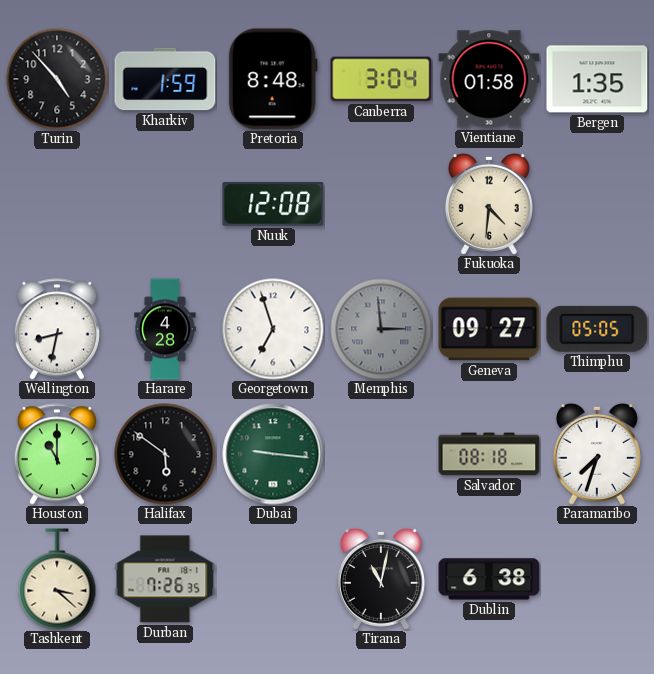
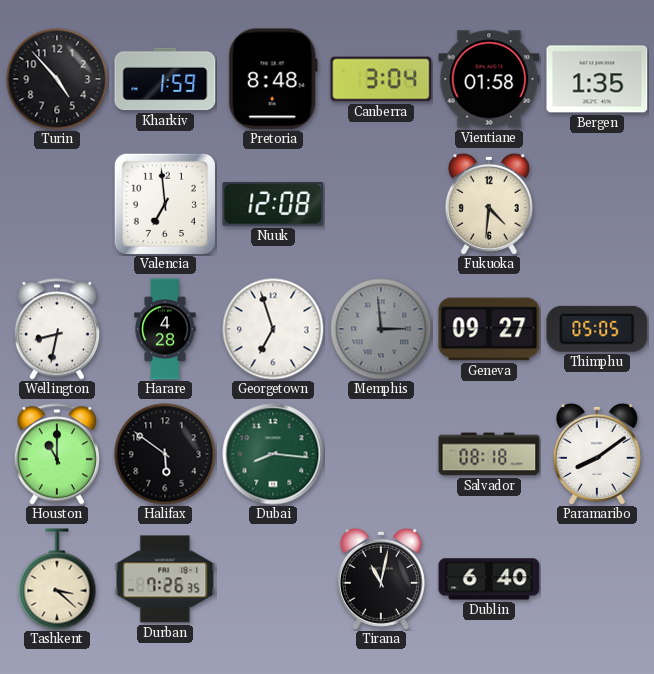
Valencia: none -> 6:59
Dubai: 9:16 -> 8:16
Paramaribo: 7:33 -> 8:09
Dublin: 6:38 -> 6:40
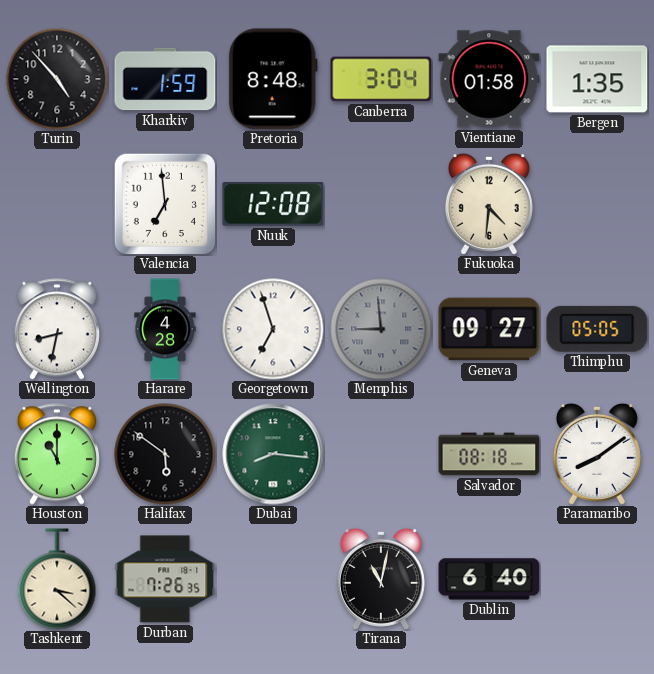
Memphis: 2:59 -> 8:59
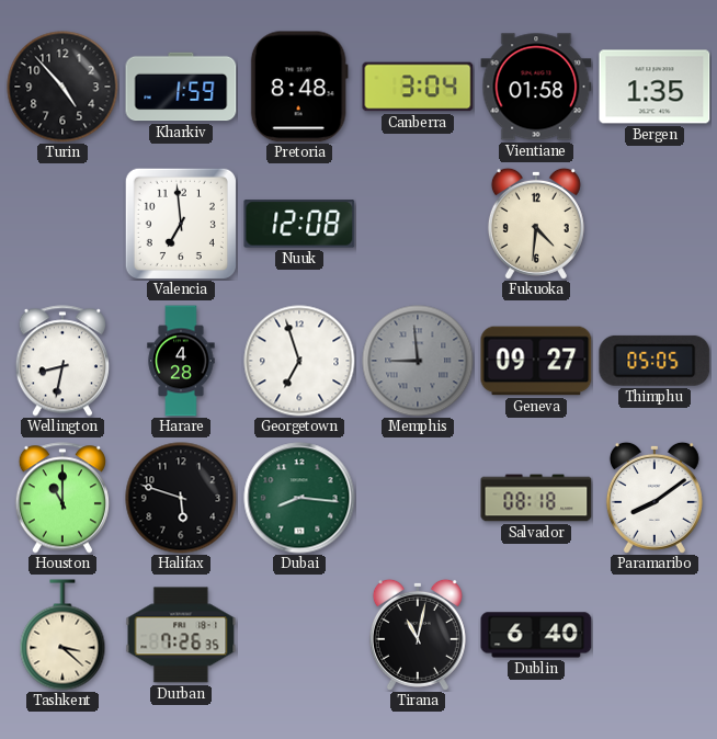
Halifax: 5:51 -> 5:48
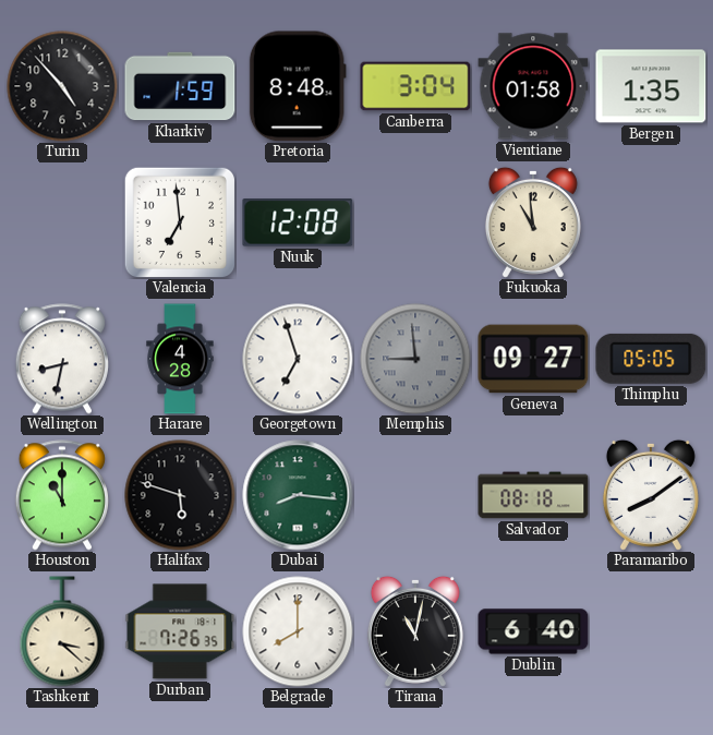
Fukuoka: 4:31 -> 10:59
Belgrade: none -> 8:00
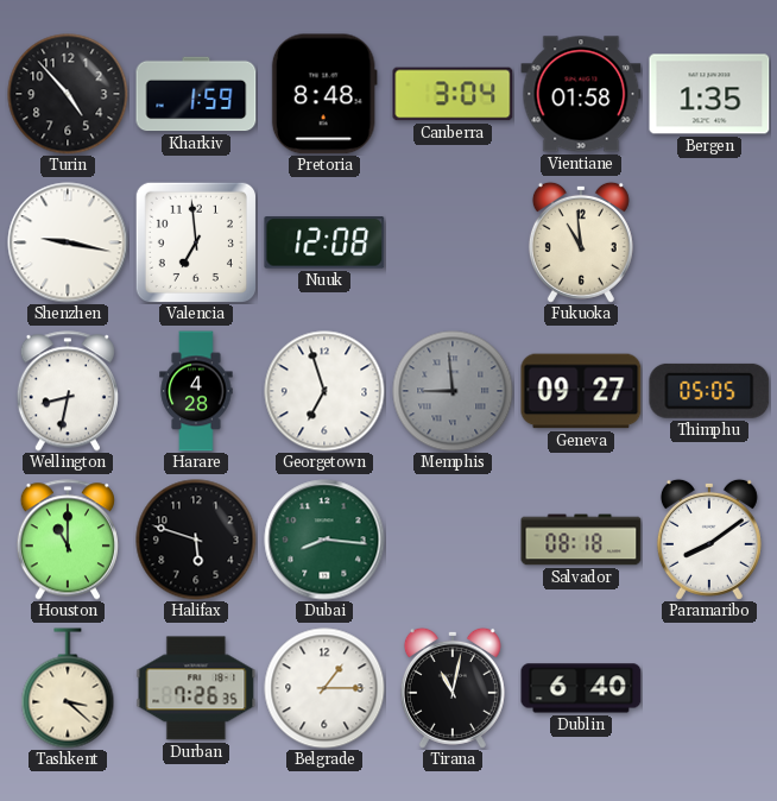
Shenzhen: none -> 9:17
Belgrade: 8:00 -> 1:15
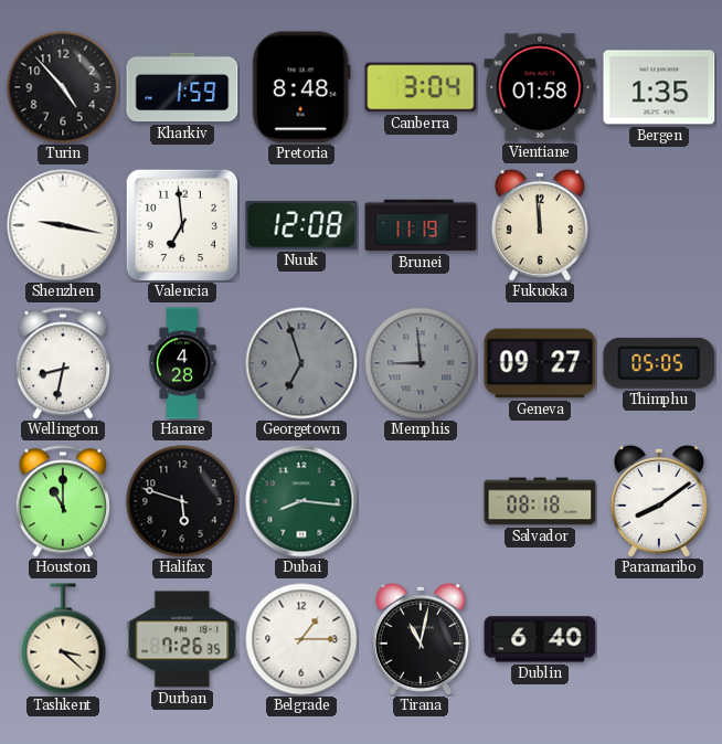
Brunei: none -> 11:19
Fukuoka: 10:59 -> 11:59
Georgetown dial: white -> grey
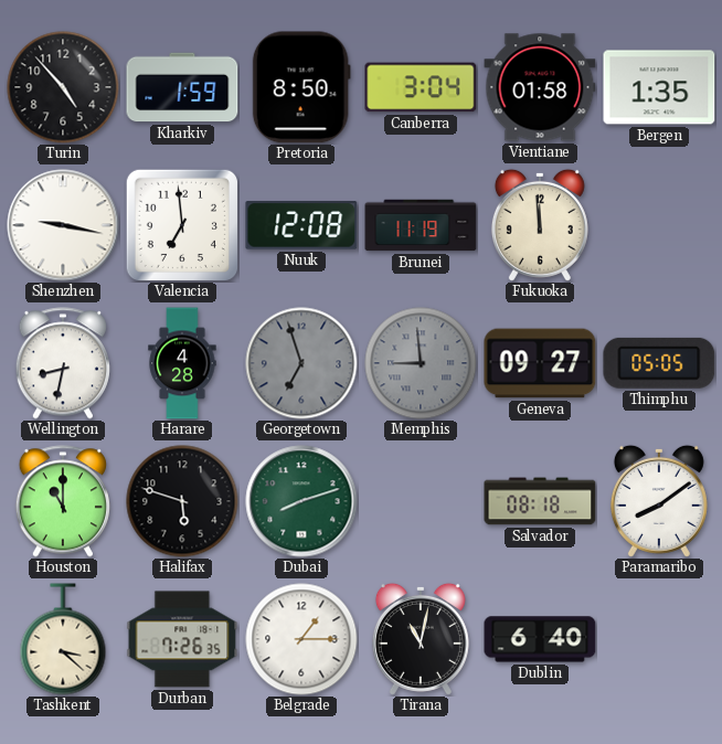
Pretoria: 8:48 -> 8:50
Dubai: 8:16 -> 8:12
